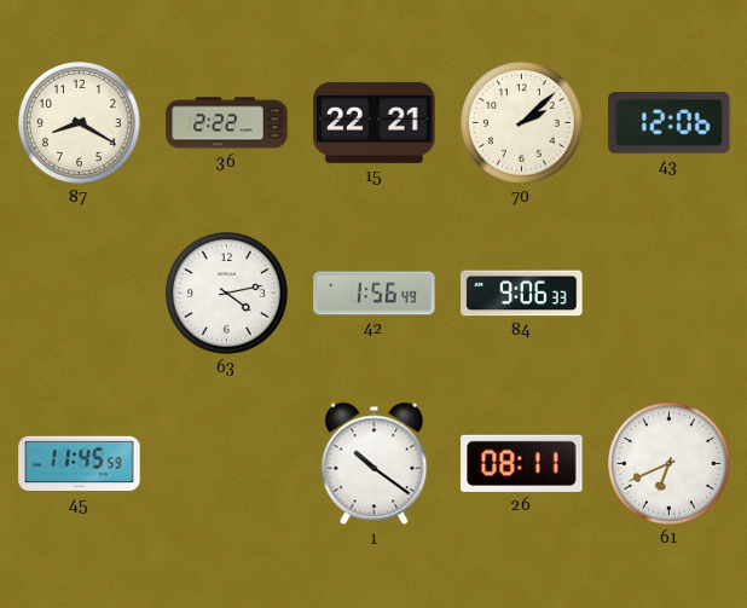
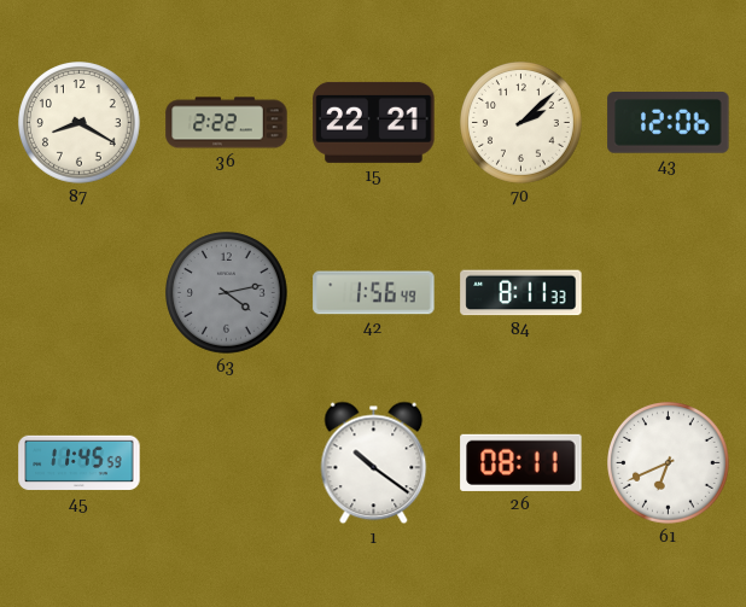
63 dial: white -> grey
84: 9:06 -> 8:11
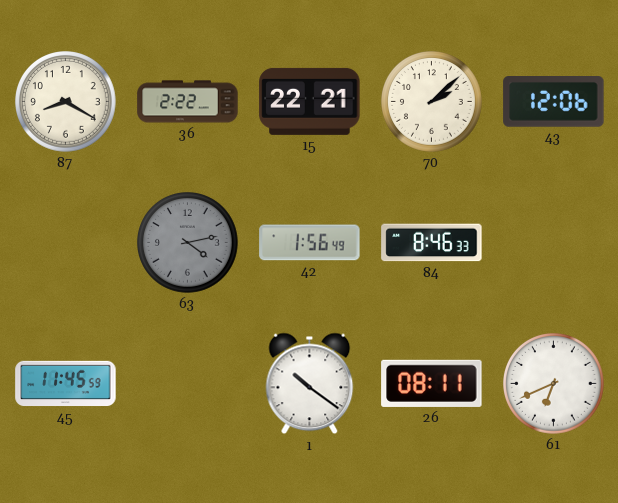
84: 8:11 -> 8:46
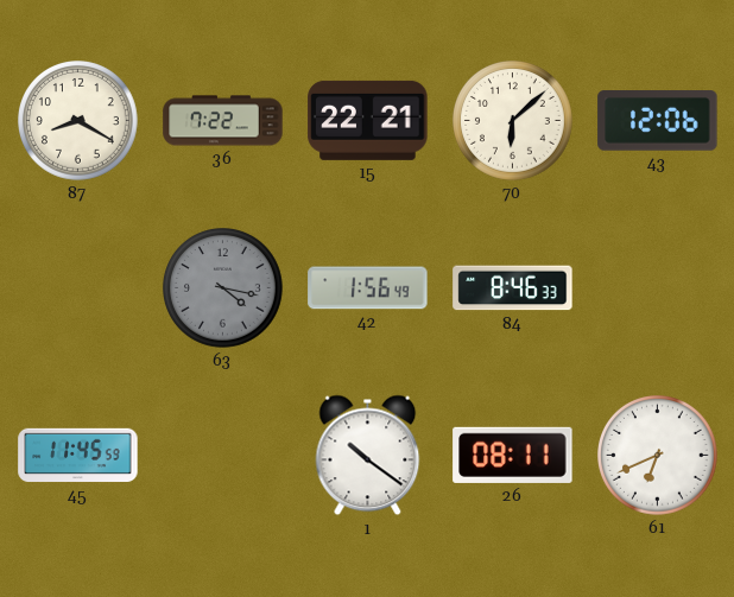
36: 2:22 -> 7:22
70: 2:08 -> 6:08
63: 4:13 -> 4:17
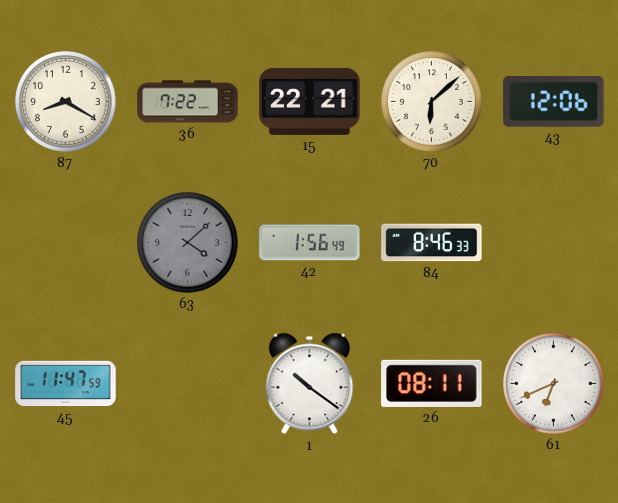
63: 4:17 -> 4:08
45: 11:45 -> 11:47
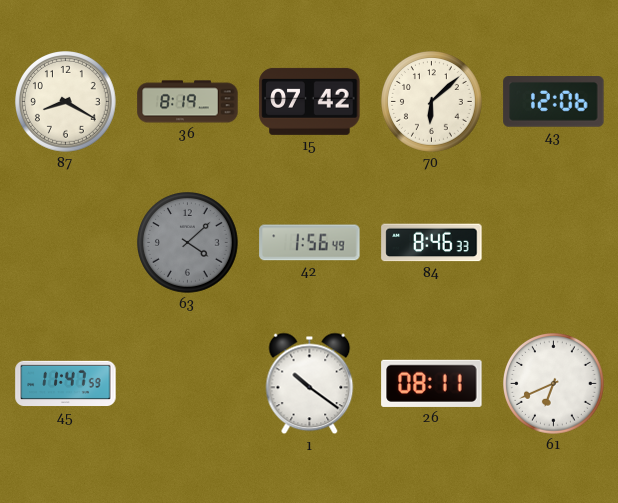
36: 7:22 -> 8:19
15: 22:21 -> 07:42
